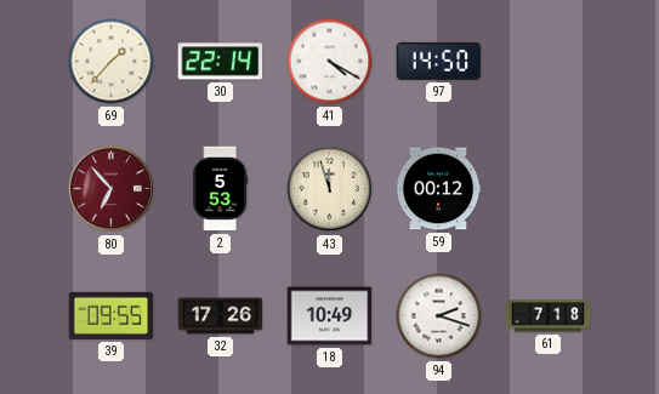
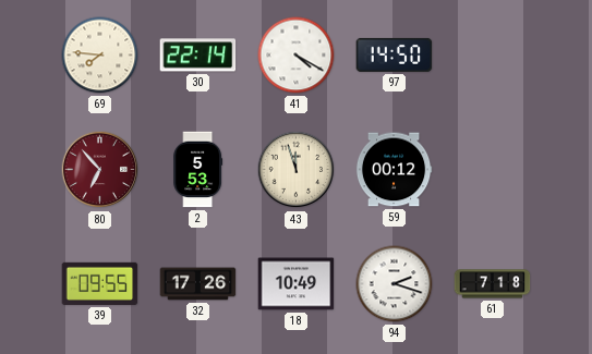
69: 1:37 -> 7:46
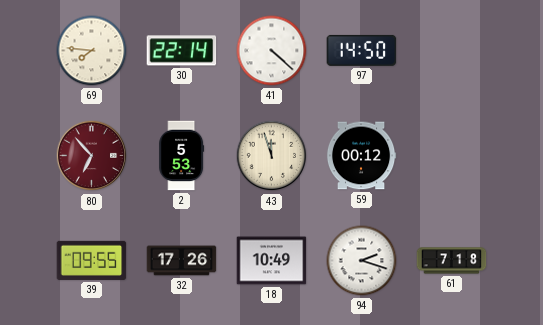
41: 4:20 -> 4:22
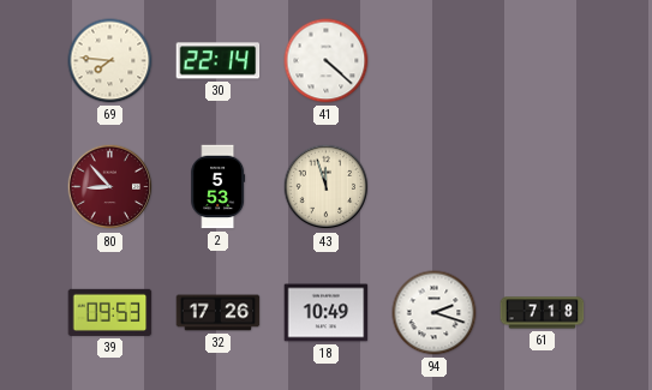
97: 14:50 -> none
80: 6:53 -> 8:53
59: 00:12 -> none
39: 09:55 -> 09:53
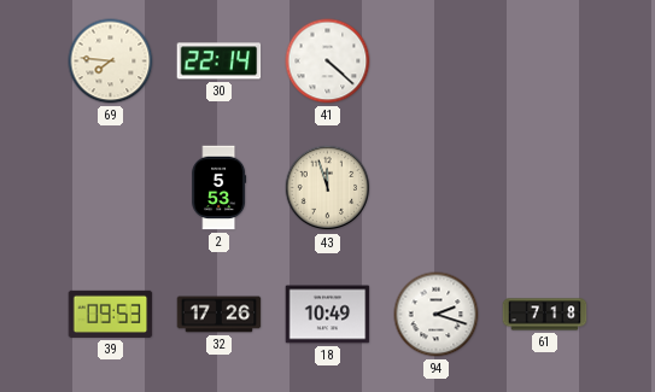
80: 8:53 -> none
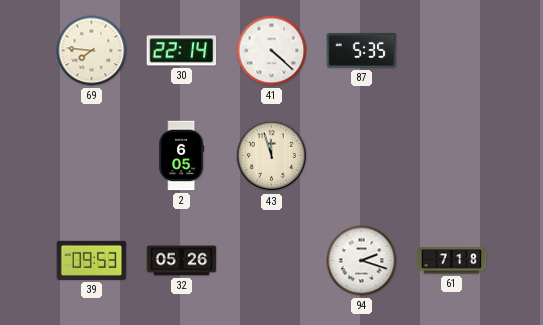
87: none -> 5:35
2: 5:53 -> 6:05
32: 17:26 -> 05:26
18: 10:49 -> none
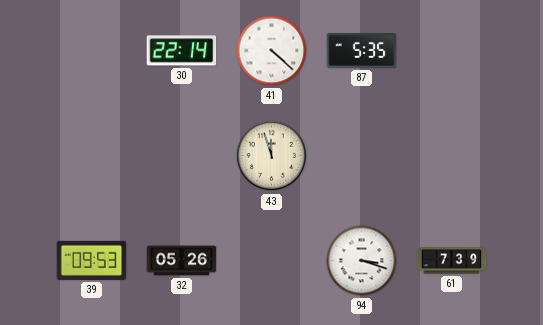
69: 7:46 -> none
2: 6:05 -> none
94: 2:18 -> 3:18
61: 7:18 -> 7:39
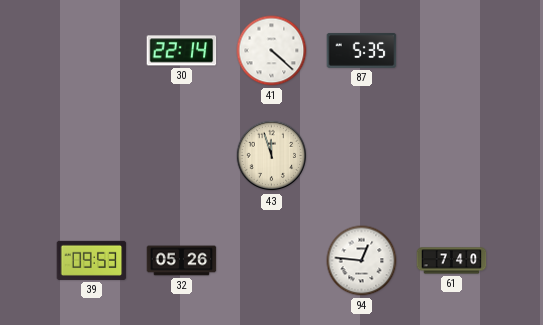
94: 3:18 -> 12:46
61: 7:39 -> 7:40
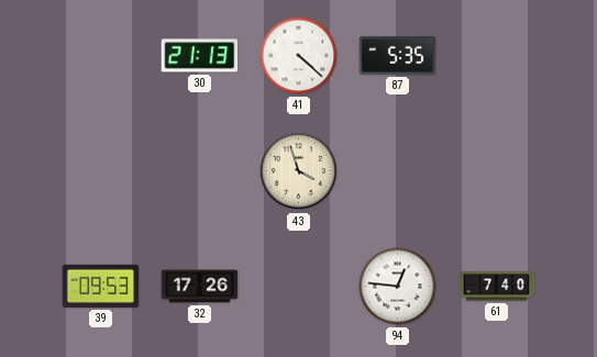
30: 22:14 -> 21:13
43: 11:57 -> 3:57
32: 05:26 -> 17:26
